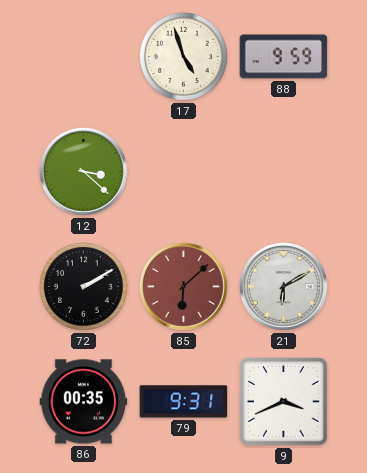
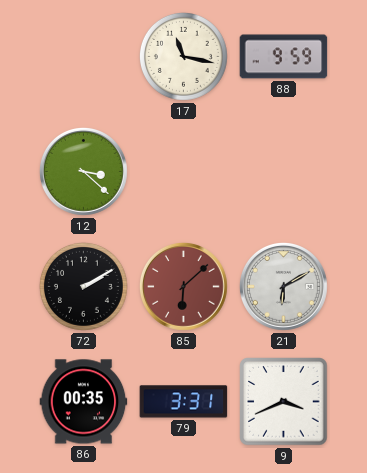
17: 4:57 -> 11:17
79: 9:31 -> 3:31
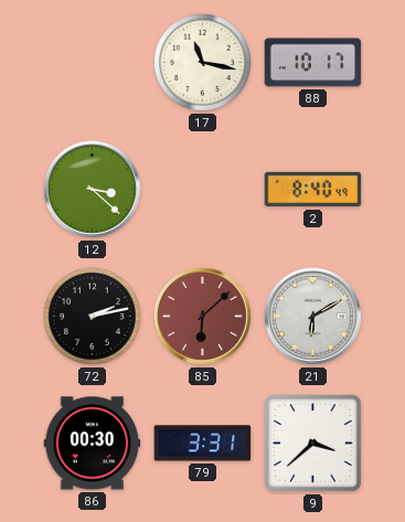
88: 9:59 -> 10:17
2: none -> 8:40
72: 2:10 -> 2:13
86: 00:35 -> 00:30
9: 3:41 -> 3:38
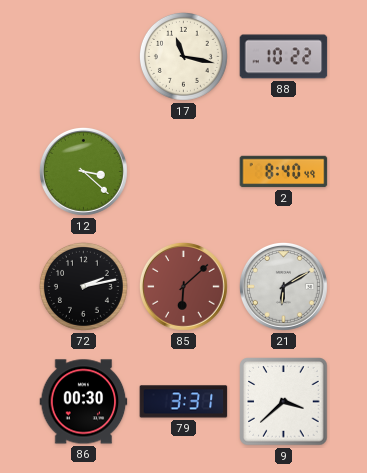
88: 10:17 -> 10:22
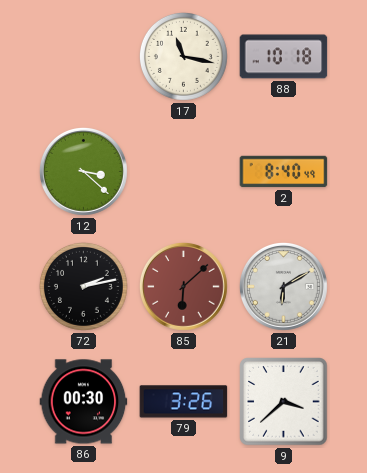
88: 10:22 -> 10:18
79: 3:31 -> 3:26
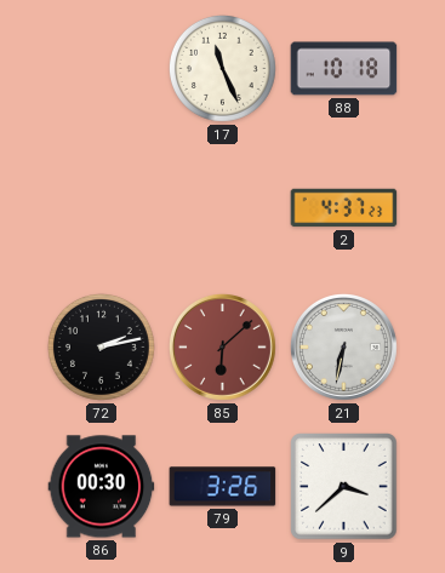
17: 11:17 -> 11:26
12: 3:22 -> none
2: 8:40 -> 4:37
21: 6:10 -> 6:32
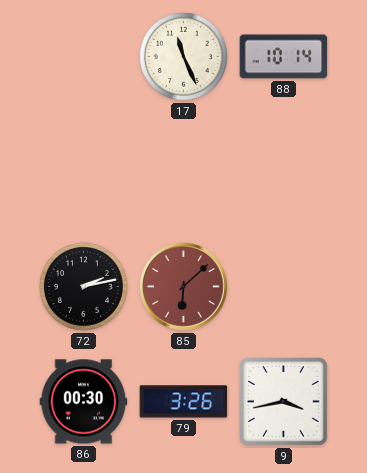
88: 10:18 -> 10:14
2: 4:37 -> none
21: 6:32 -> none
9: 3:38 -> 3:43
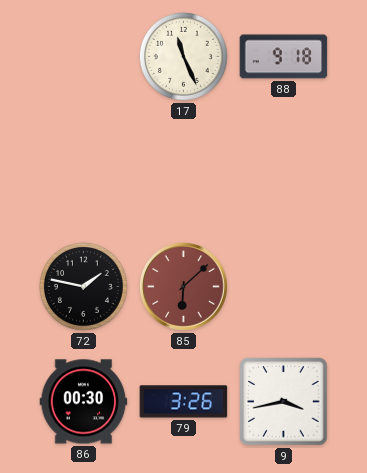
88: 10:14 -> 9:18
72: 2:13 -> 1:47
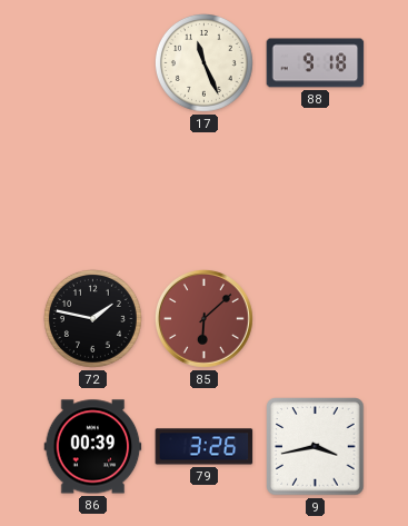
86: 00:30 -> 00:39
